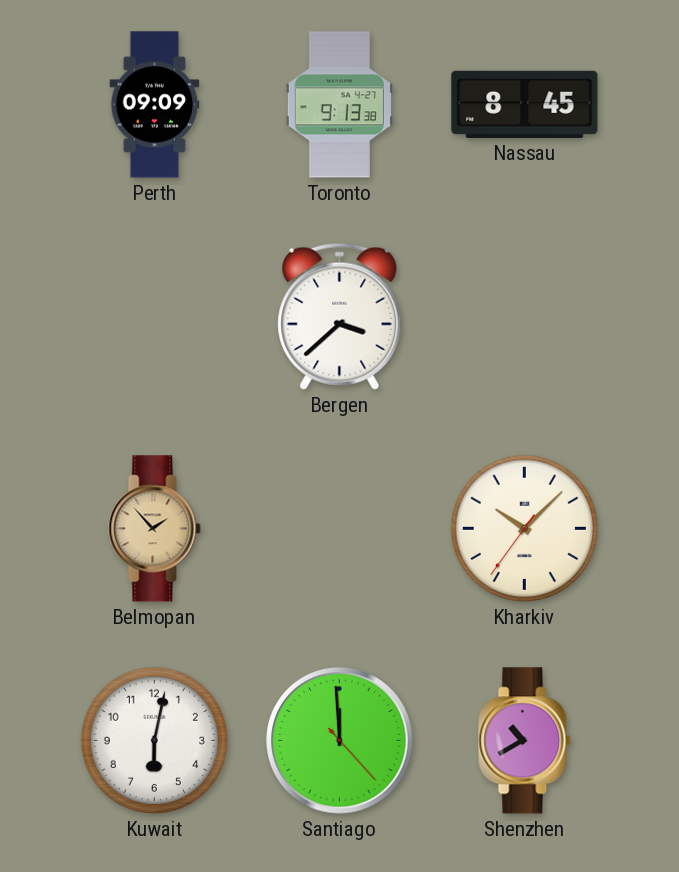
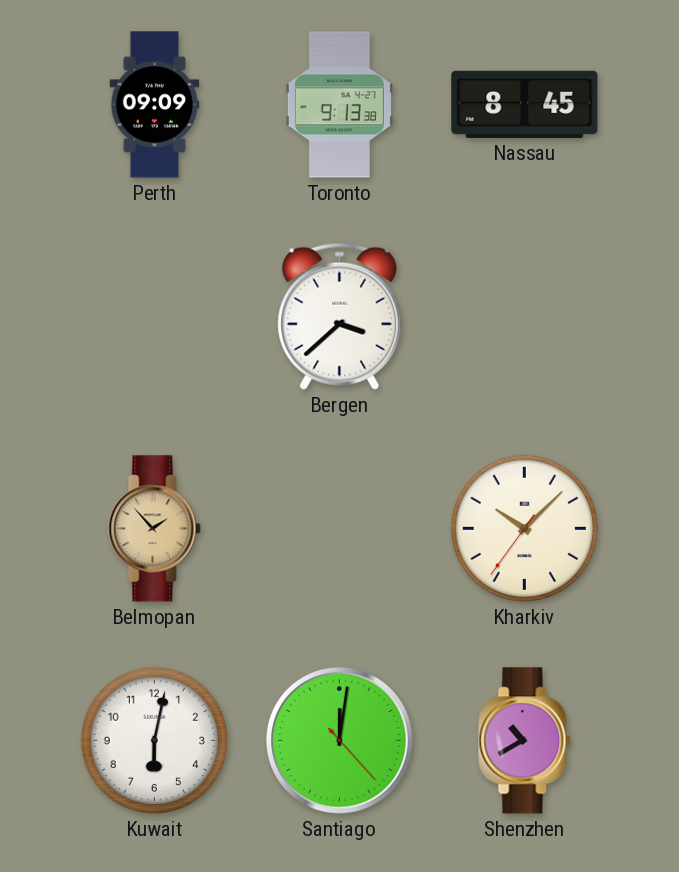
Santiago: 11:59 -> 12:01
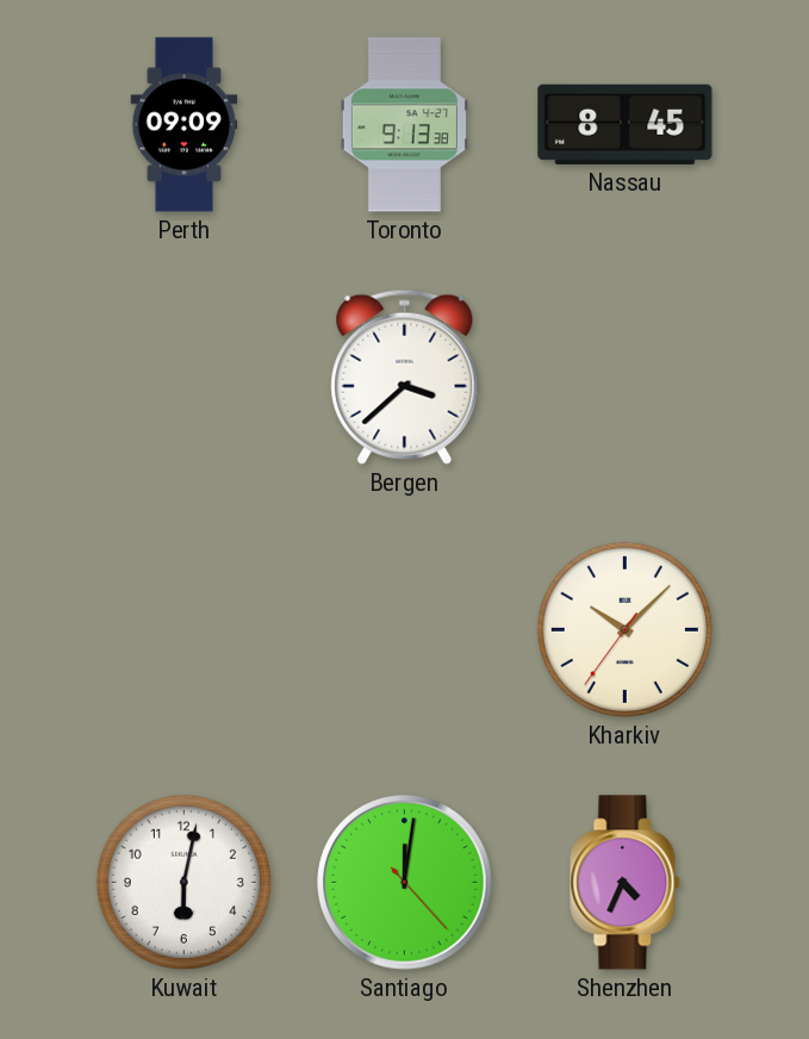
Belmopan: 1:53 -> none
Shenzhen: 10:40 -> 4:34
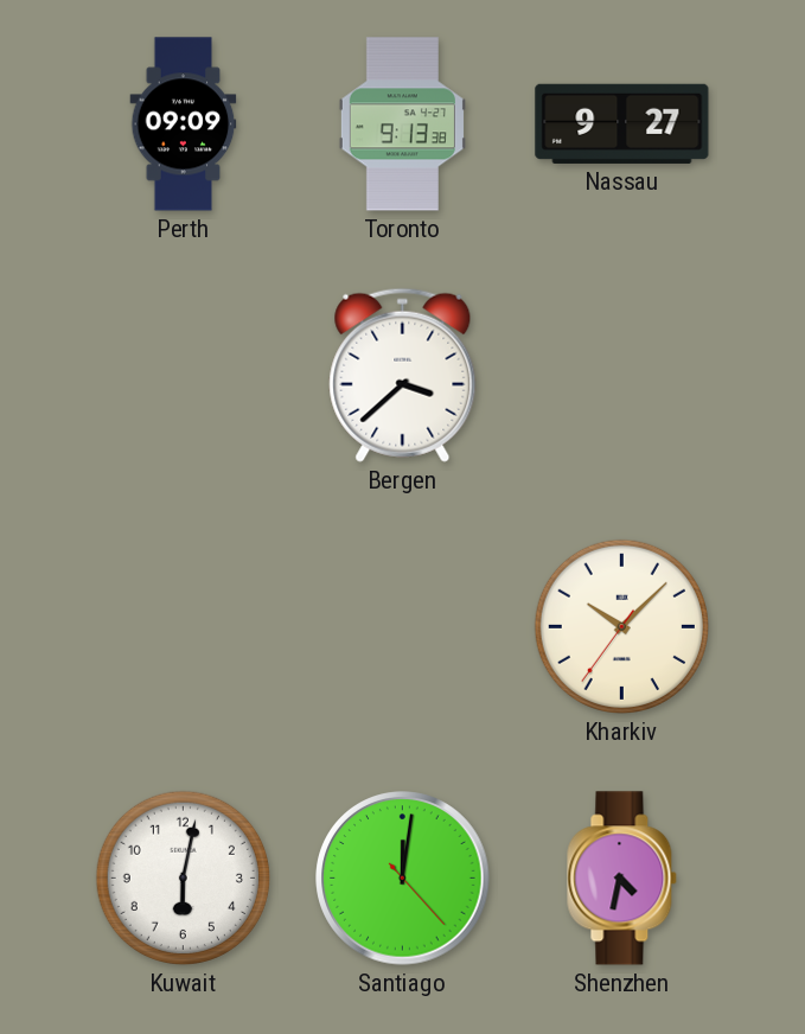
Nassau: 8:45 -> 9:27
Shenzhen: 4:34 -> 4:32
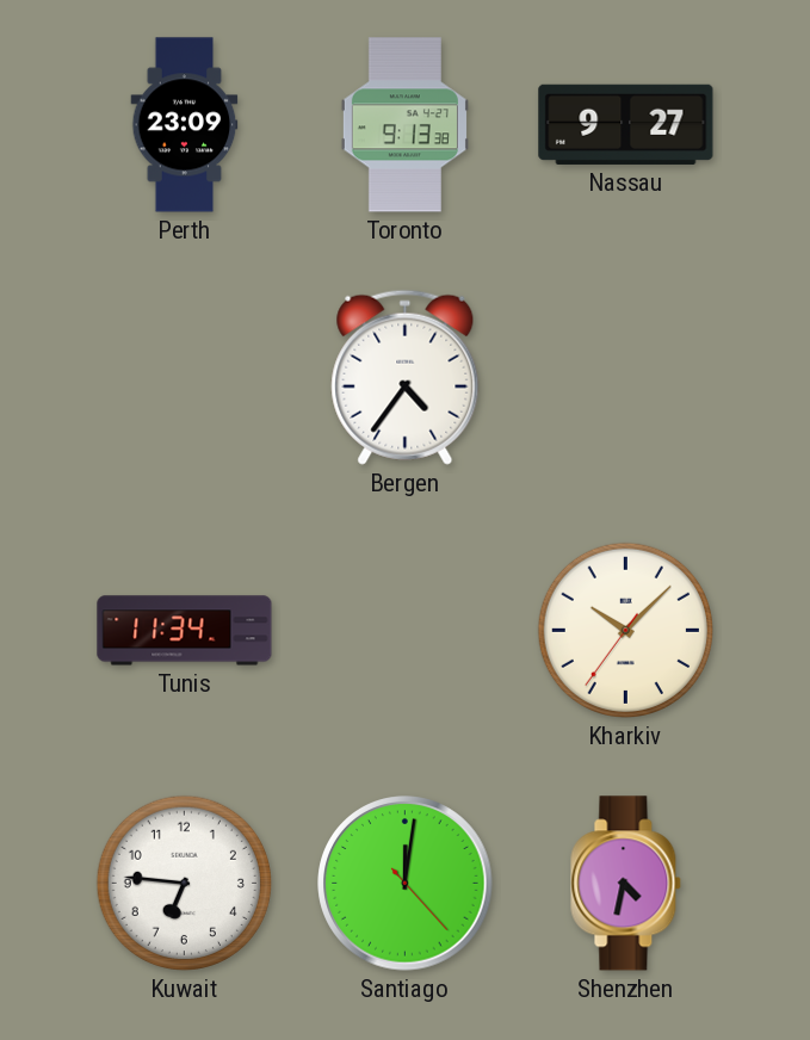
Perth: 09:09 -> 23:09
Bergen: 3:38 -> 4:36
Tunis: none -> 11:34
Kuwait: 6:02 -> 6:46
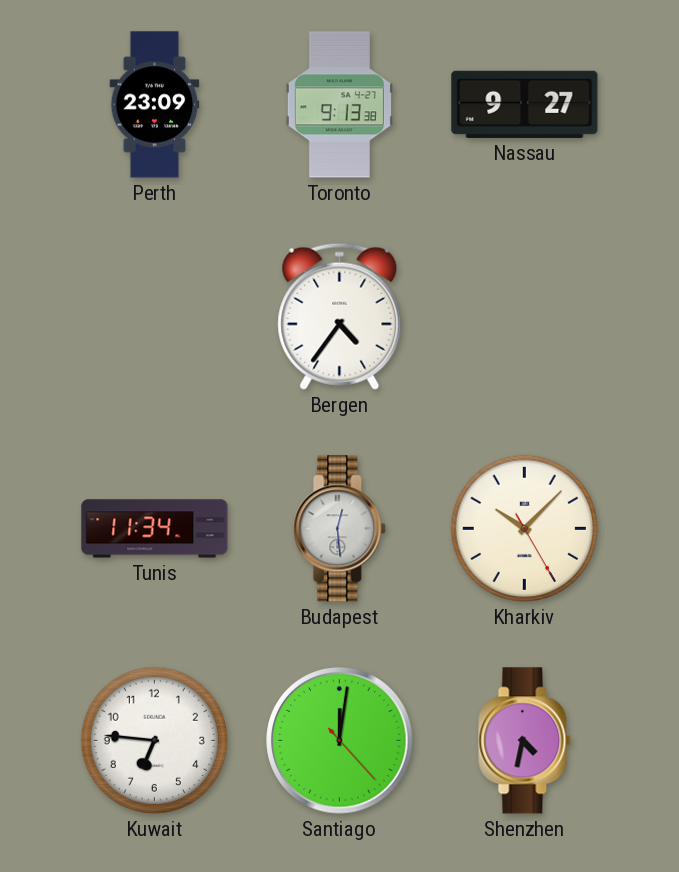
Budapest: none -> 12:29
Kharkiv: 10:07:36 -> 10:07:25
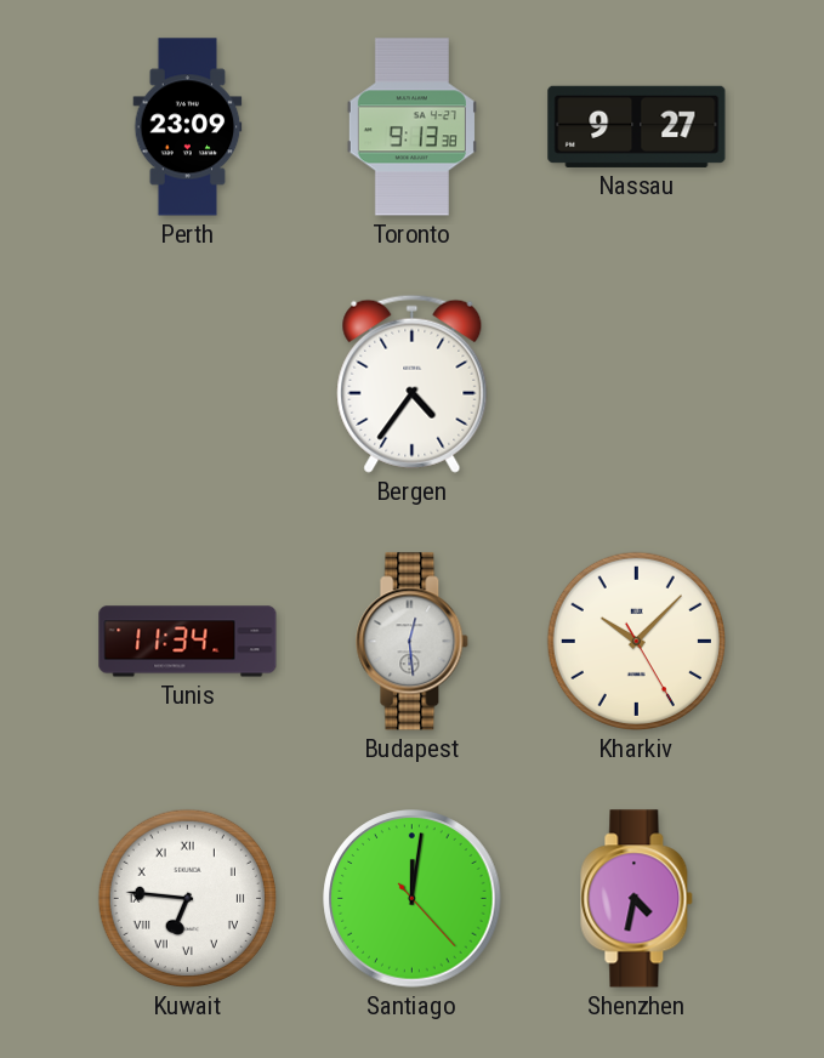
Kuwait numerals: Arabic -> Roman
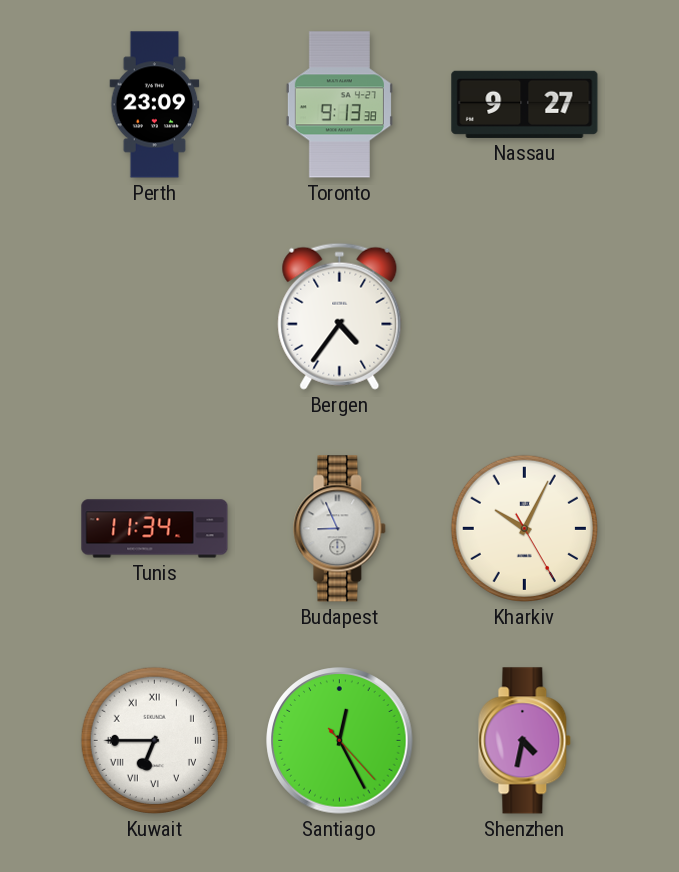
Budapest: 12:29 -> 8:56
Kharkiv: 10:07 -> 10:04
Kuwait: 6:46 -> 6:45
Santiago: 12:01 -> 12:25
